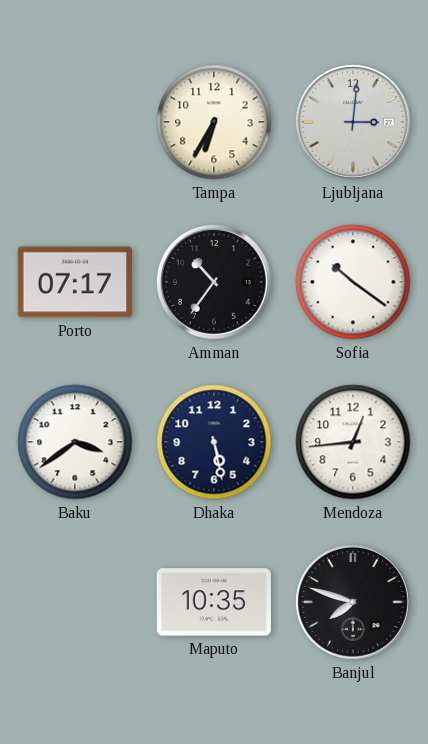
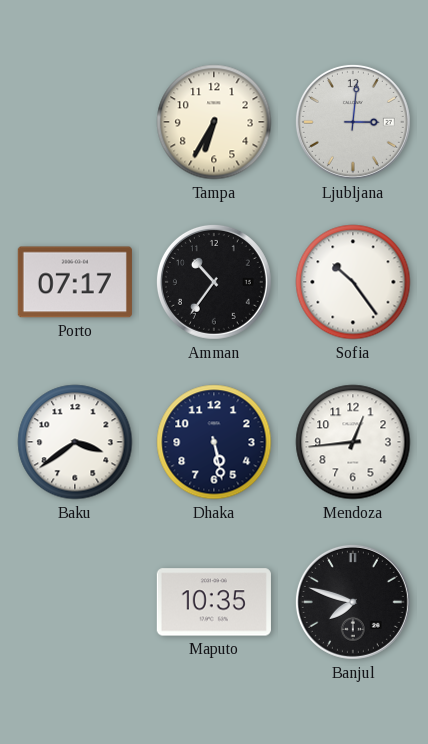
Sofia: 10:21 -> 10:24
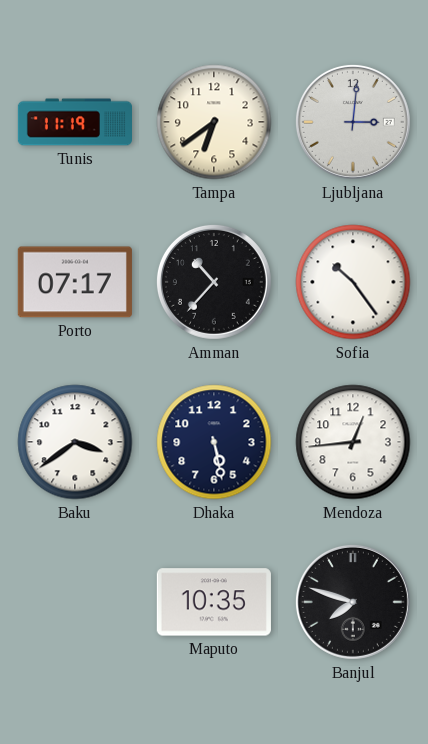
Tunis: none -> 11:19
Tampa: 6:35 -> 6:39
Amman: 10:36 -> 10:37
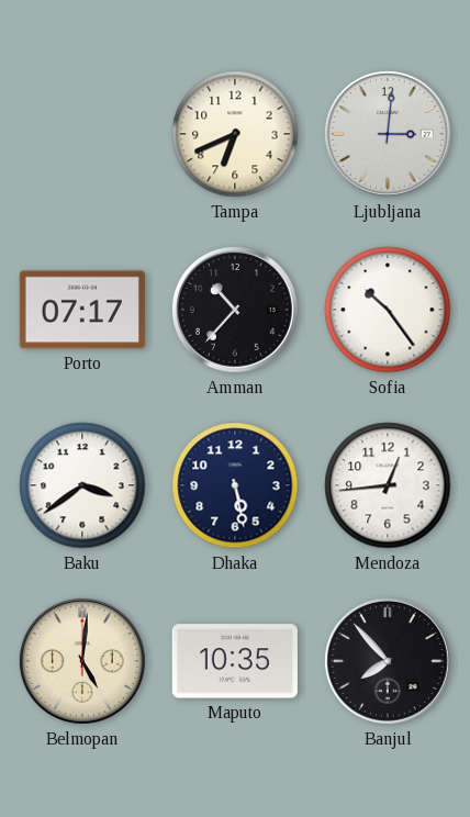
Tunis: 11:19 -> none
Tampa: 6:39 -> 6:41
Belmopan: none -> 5:01
Banjul: 7:48 -> 7:53
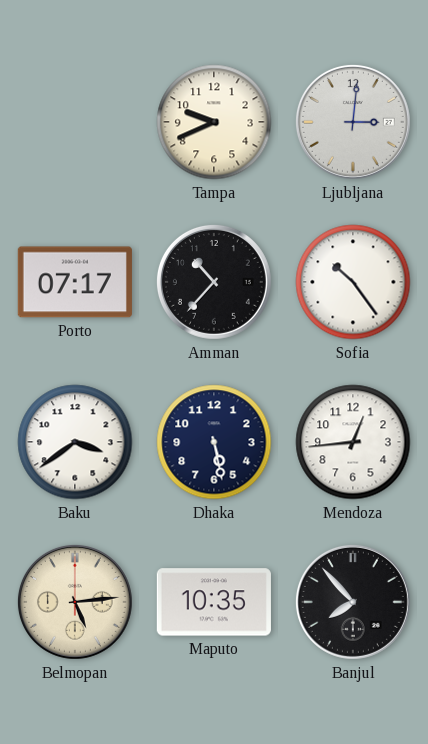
Tampa: 6:41 -> 9:41
Belmopan: 5:01 -> 5:14
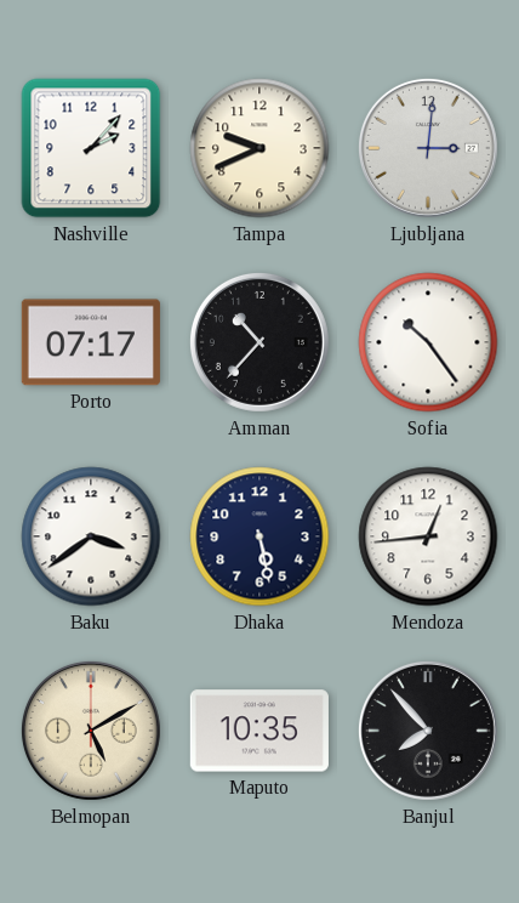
Nashville: none -> 2:07
Belmopan: 5:14 -> 5:10
